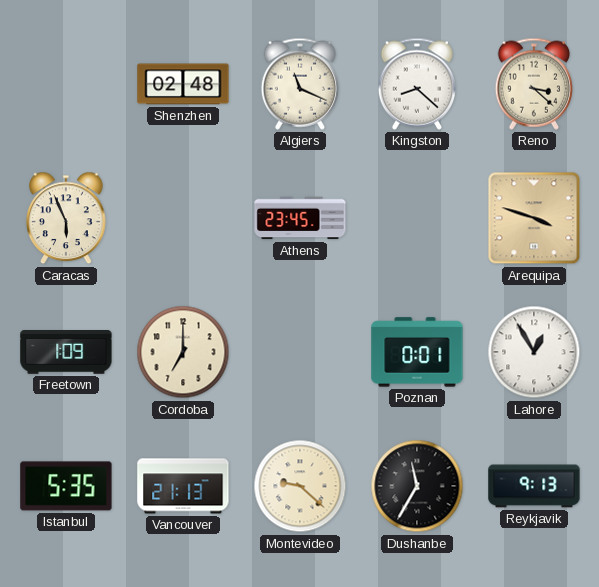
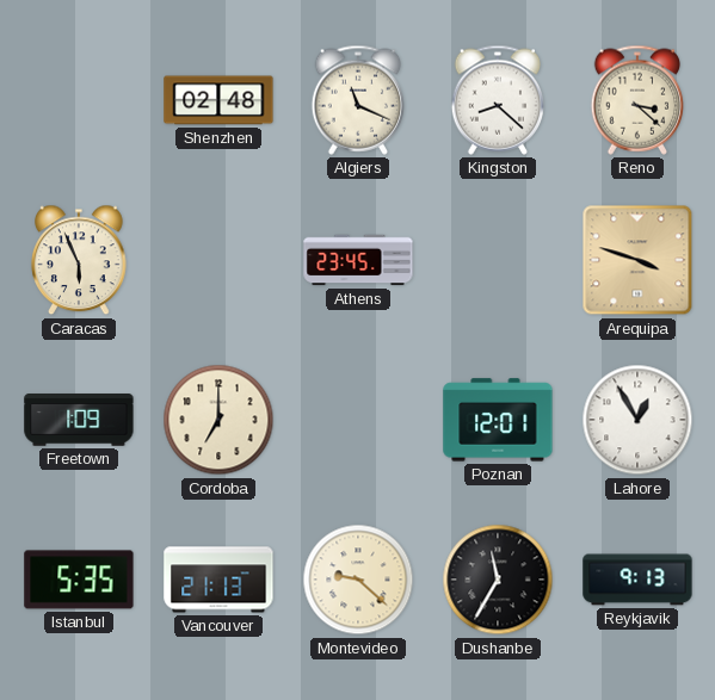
Poznan: 0:01 -> 12:01
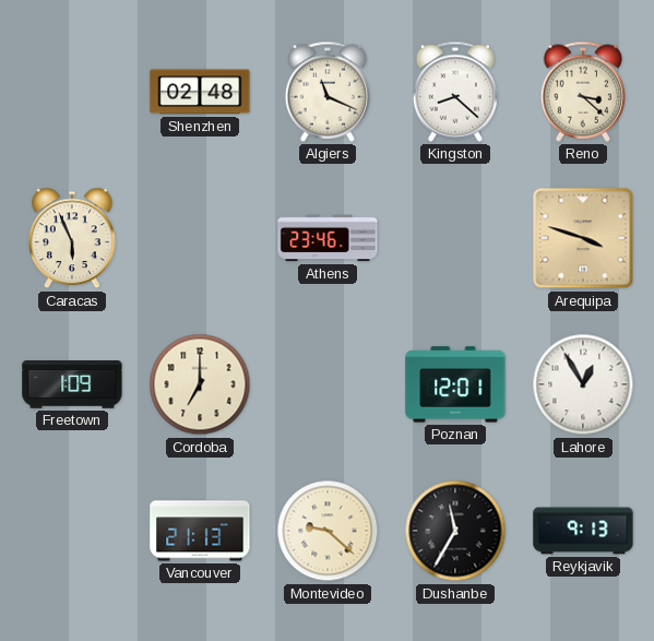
Athens: 23:45 -> 23:46
Istanbul: 5:35 -> none
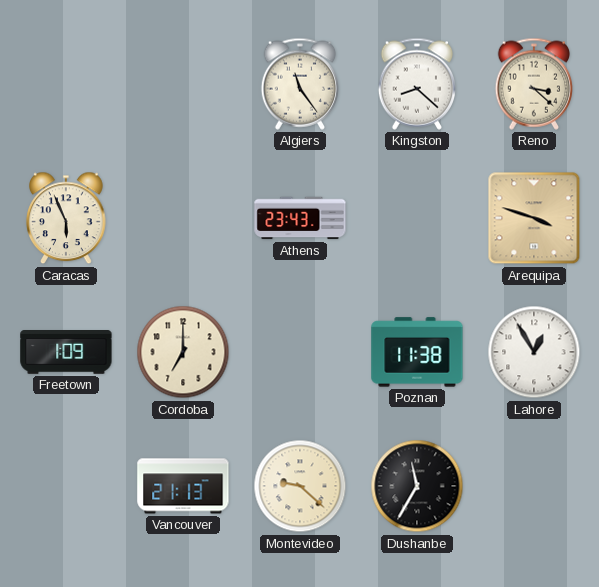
Shenzhen: 02:48 -> none
Algiers: 11:19 -> 11:24
Athens: 23:46 -> 23:43
Poznan: 12:01 -> 11:38
Reykjavik: 9:13 -> none
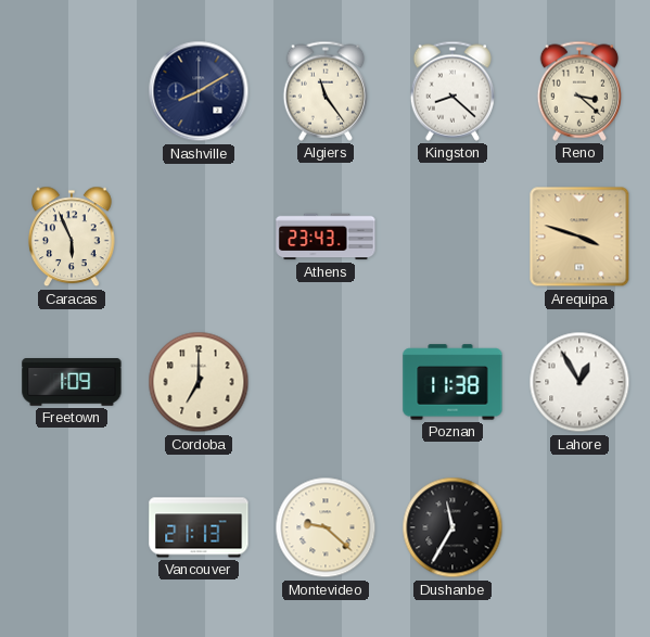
Nashville: none -> 8:10
